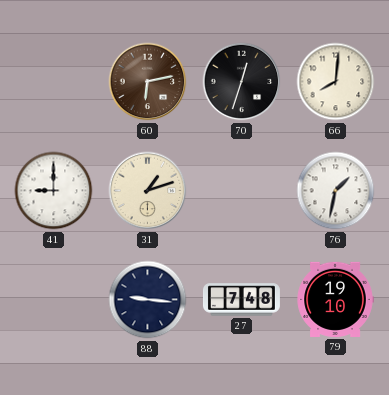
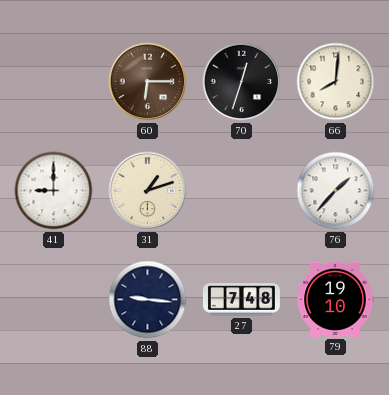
60: 6:13 -> 6:15
76: 1:32 -> 1:37
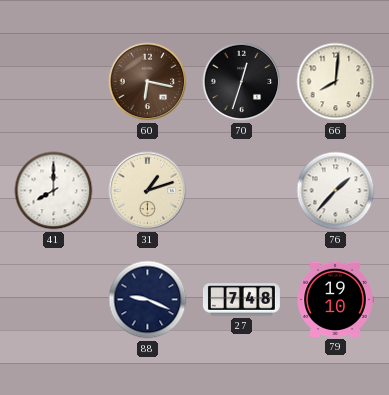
60: 6:15 -> 6:17
41: 9:00 -> 8:00
88: 9:16 -> 9:19
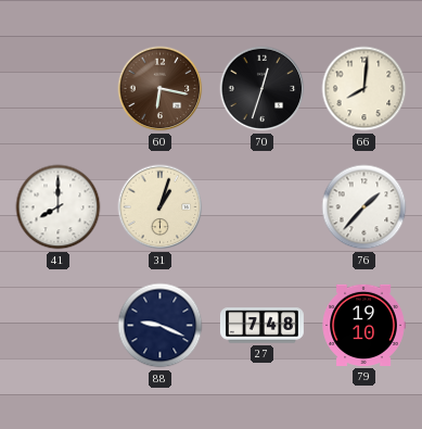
31: 1:12 -> 1:03
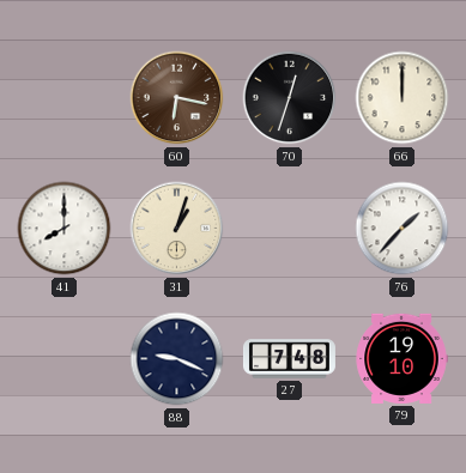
66: 8:01 -> 12:00
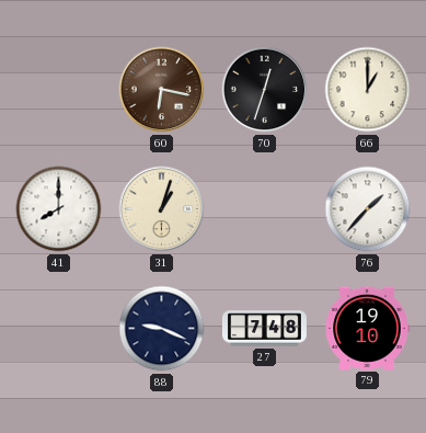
66: 12:00 -> 1:00
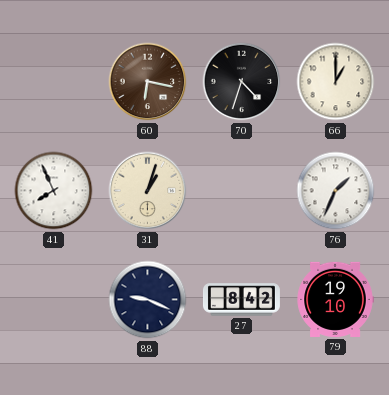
70: 12:33 -> 4:33
41: 8:00 -> 7:56
76: 1:37 -> 1:34
27: 7:48 -> 8:42
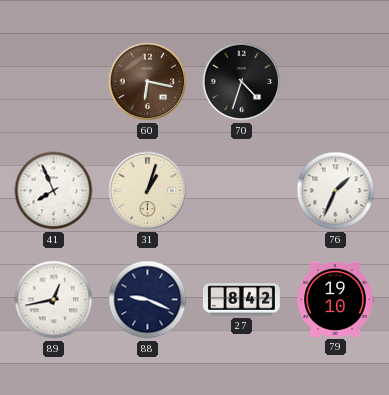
66: 1:00 -> none
89: none -> 12:43
